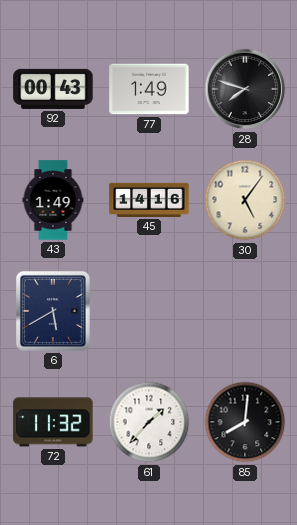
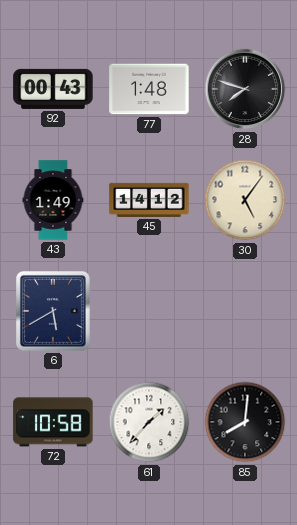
77: 1:49 -> 1:48
45: 14:16 -> 14:12
72: 11:32 -> 10:58
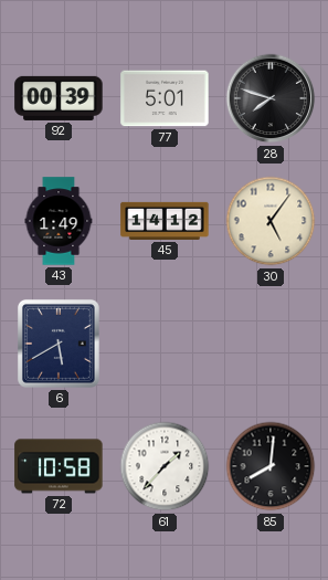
92: 00:43 -> 00:39
77: 1:48 -> 5:01
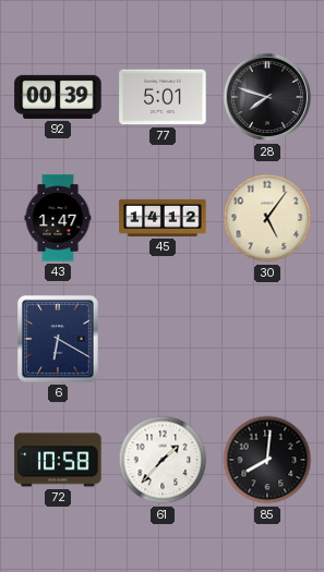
43: 1:49 -> 1:47
6: 5:40 -> 6:20
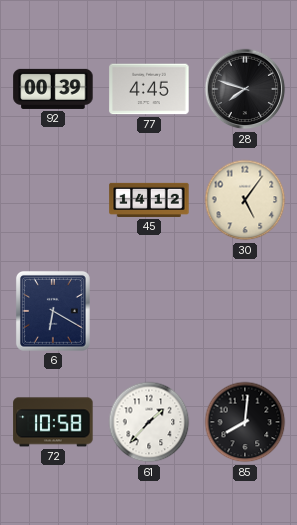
77: 5:01 -> 4:45
43: 1:47 -> none
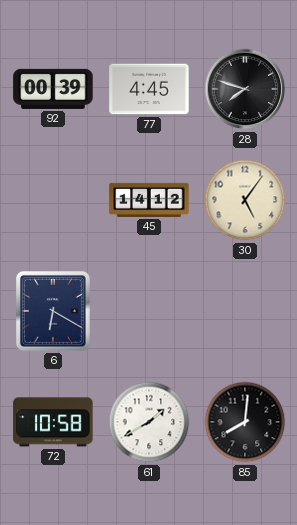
61: 1:37 -> 1:40
